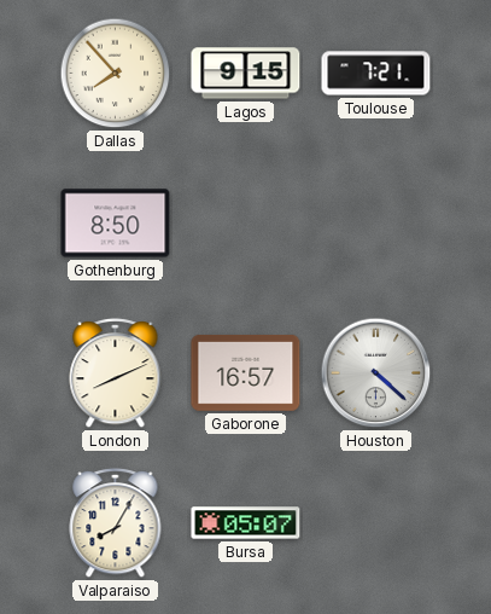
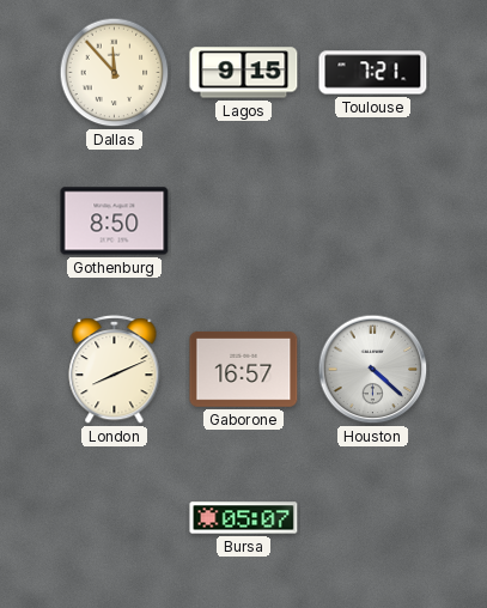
Dallas: 7:53 -> 11:53
Valparaiso: 8:05 -> none
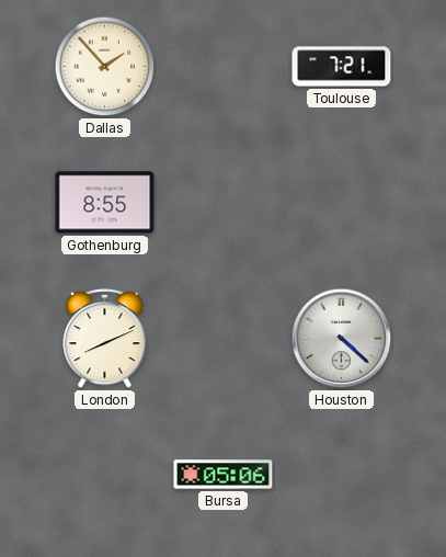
Dallas: 11:53 -> 1:53
Lagos: 9:15 -> none
Gothenburg: 8:50 -> 8:55
Gaborone: 16:57 -> none
Bursa: 05:07 -> 05:06
